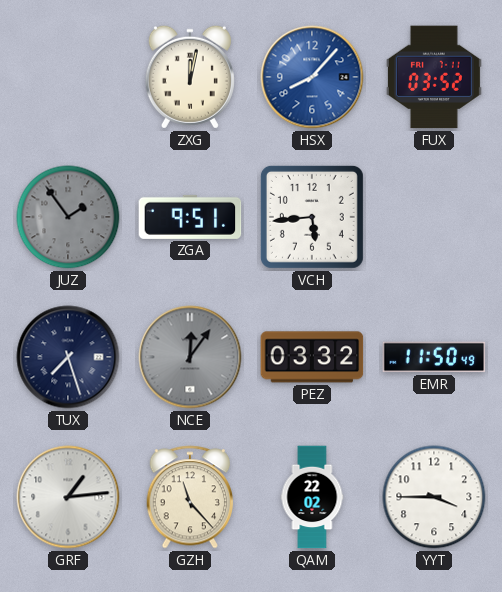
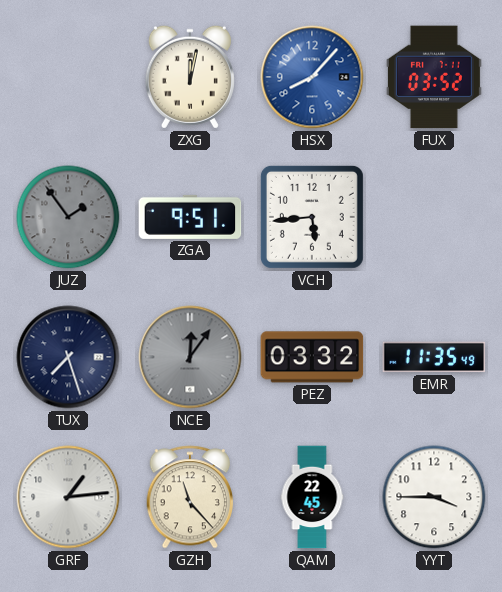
EMR: 11:50 -> 11:35
QAM: 22:02 -> 22:45
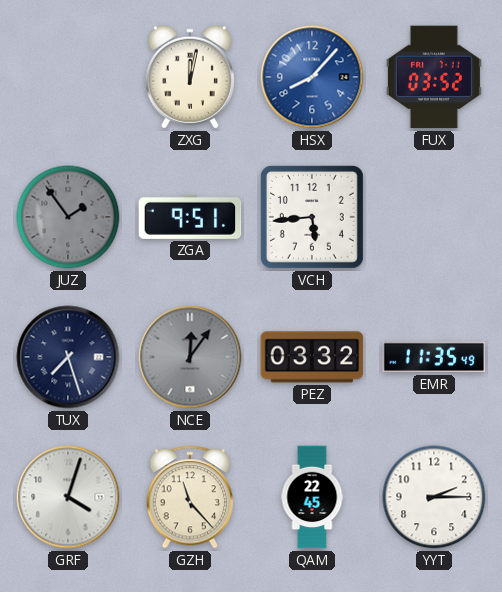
GRF: 1:14 -> 4:03
YYT: 3:45 -> 2:15
